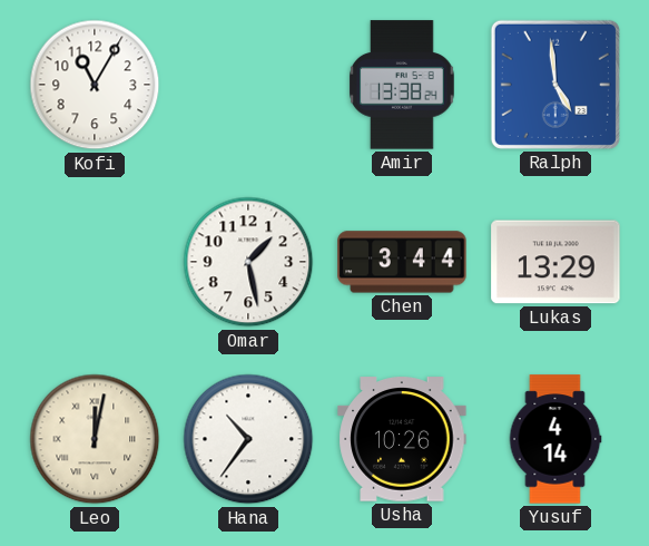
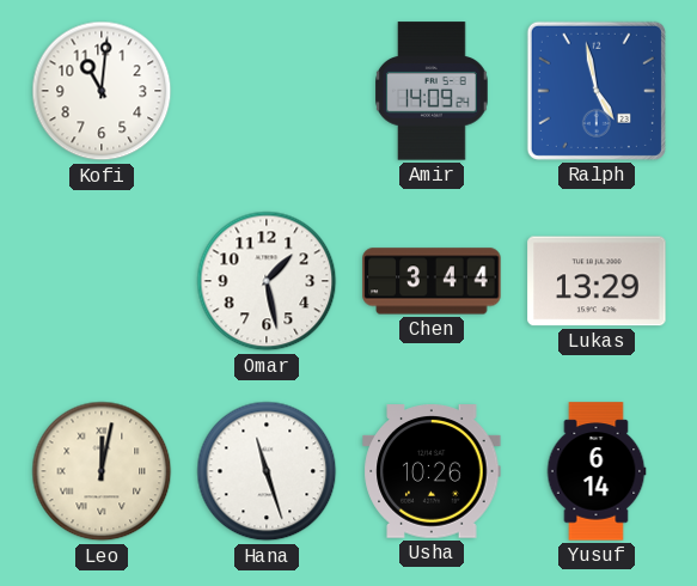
Kofi: 11:05 -> 11:01
Amir: 13:38 -> 14:09
Ralph: 4:59 -> 4:58
Hana: 10:36 -> 11:27
Yusuf: 4:14 -> 6:14
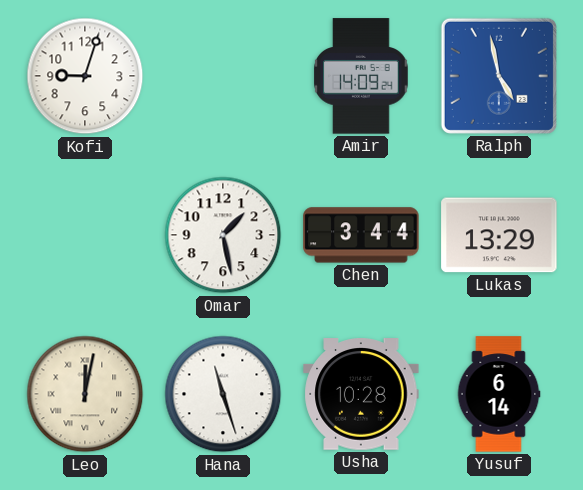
Kofi: 11:01 -> 9:03
Usha: 10:26 -> 10:28
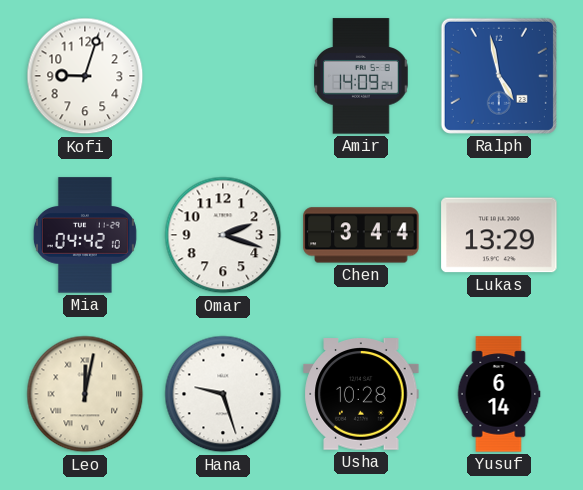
Mia: none -> 04:42
Omar: 1:28 -> 2:18
Hana: 11:27 -> 9:27
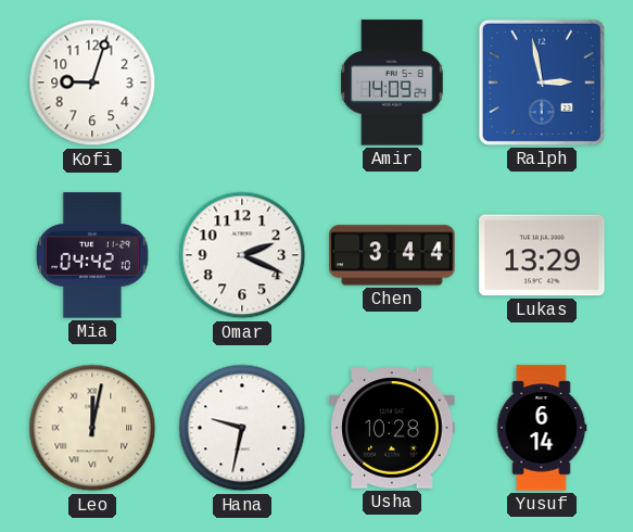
Ralph: 4:58 -> 2:58
Omar: 2:18 -> 2:19
Hana: 9:27 -> 9:32
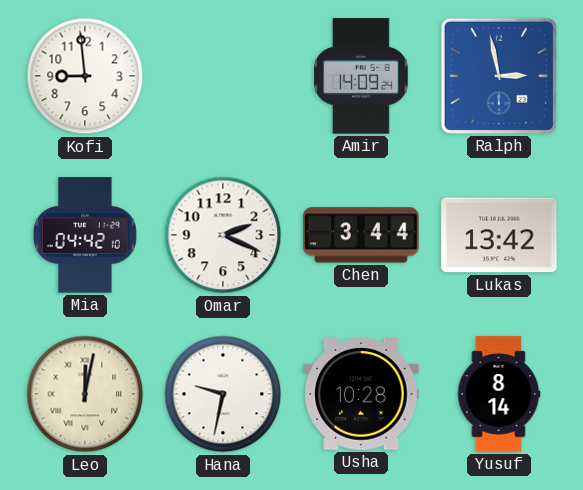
Kofi: 9:03 -> 8:59
Lukas: 13:29 -> 13:42
Yusuf: 6:14 -> 8:14
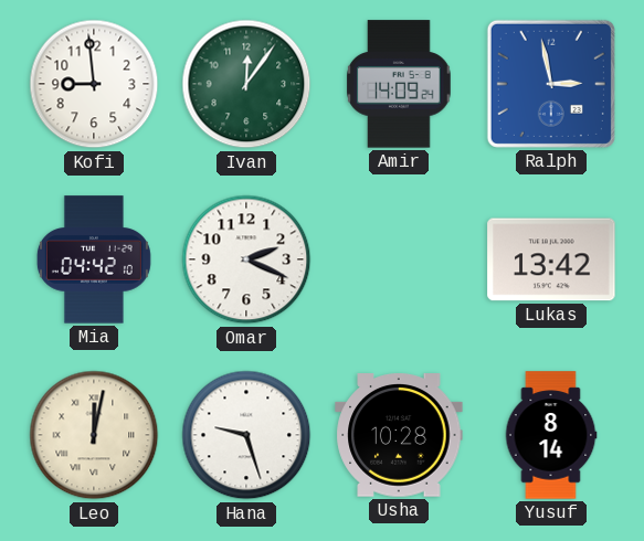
Ivan: none -> 12:06
Chen: 3:44 -> none
Hana: 9:32 -> 9:27
